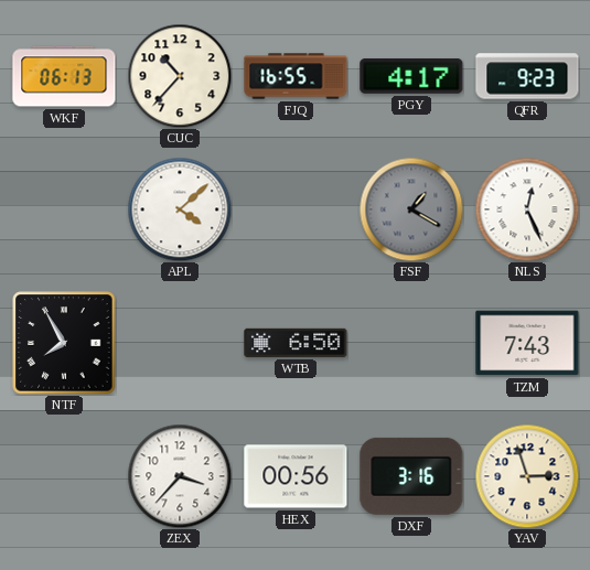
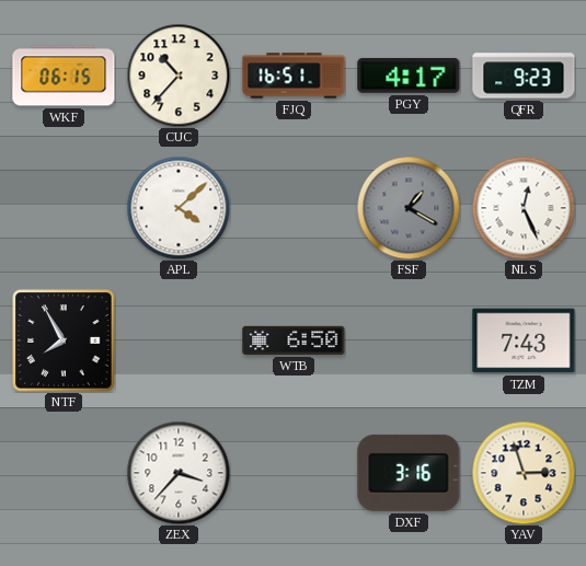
WKF: 06:13 -> 06:15
FJQ: 16:55 -> 16:51
HEX: 00:56 -> none
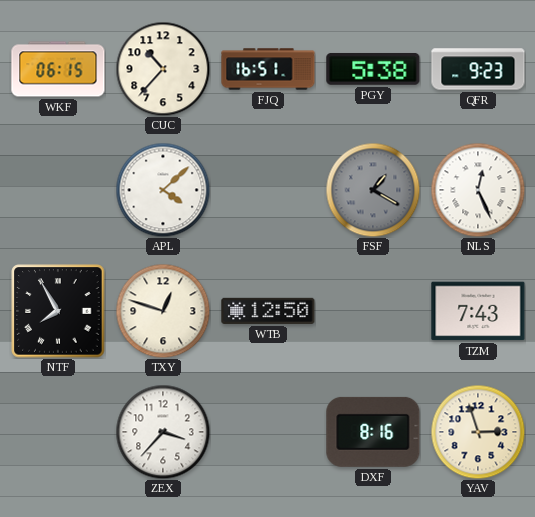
PGY: 4:17 -> 5:38
TXY: none -> 12:48
WTB: 6:50 -> 12:50
DXF: 3:16 -> 8:16
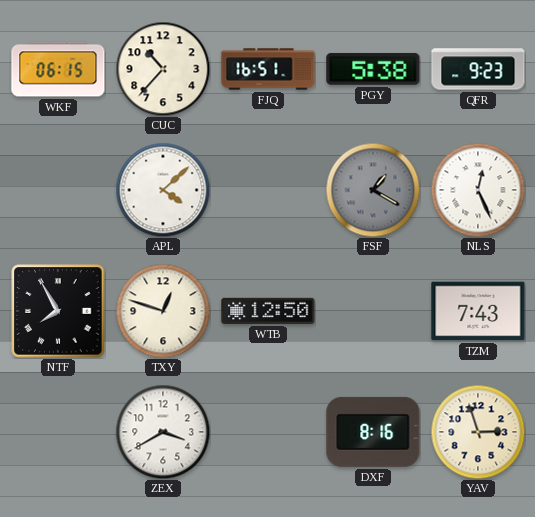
ZEX: 3:37 -> 3:40
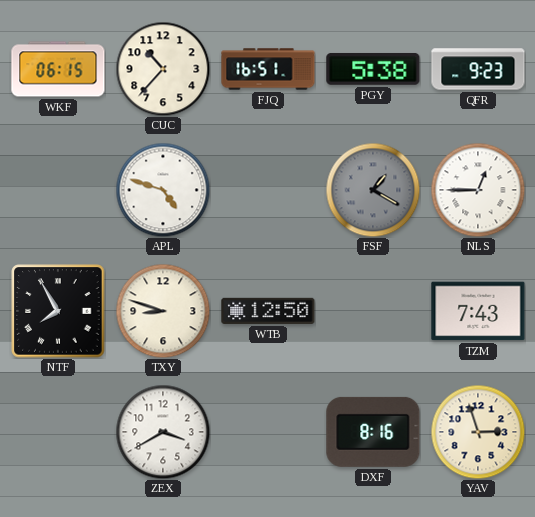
APL: 4:08 -> 4:48
NLS: 12:26 -> 12:45
TXY: 12:48 -> 8:48
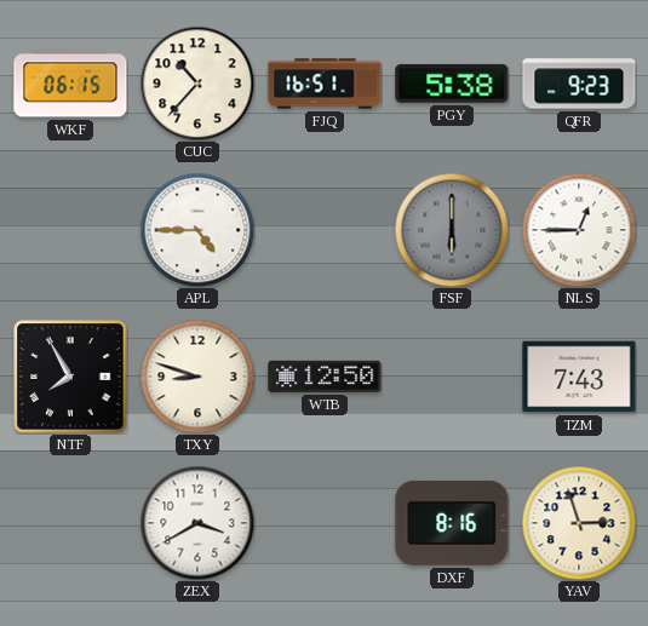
APL: 4:48 -> 4:45
FSF: 1:20 -> 6:00
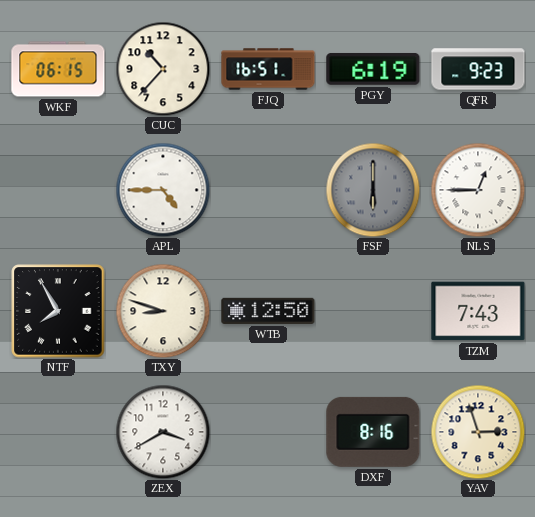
PGY: 5:38 -> 6:19
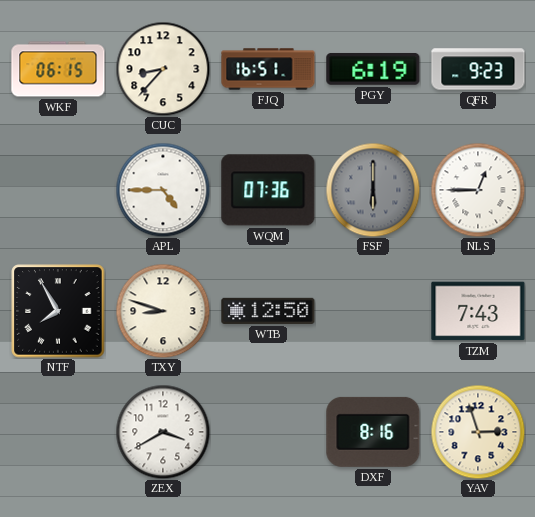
CUC: 10:37 -> 8:37
WQM: none -> 07:36
